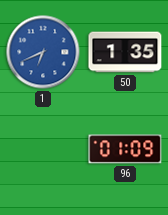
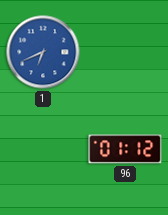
50: 1:35 -> none
96: 01:09 -> 01:12
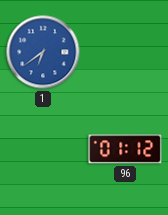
1: 6:41 -> 6:39
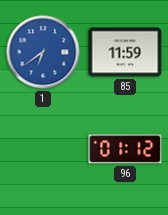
85: none -> 11:59
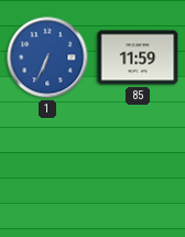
1: 6:39 -> 6:34
96: 01:12 -> none
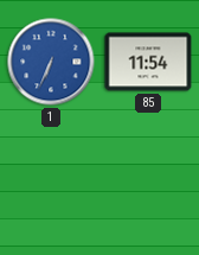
85: 11:59 -> 11:54
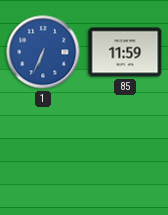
85: 11:54 -> 11:59
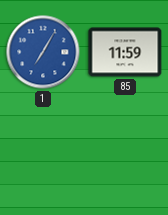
1: 6:34 -> 7:05
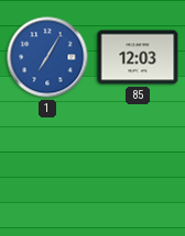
85: 11:59 -> 12:03
